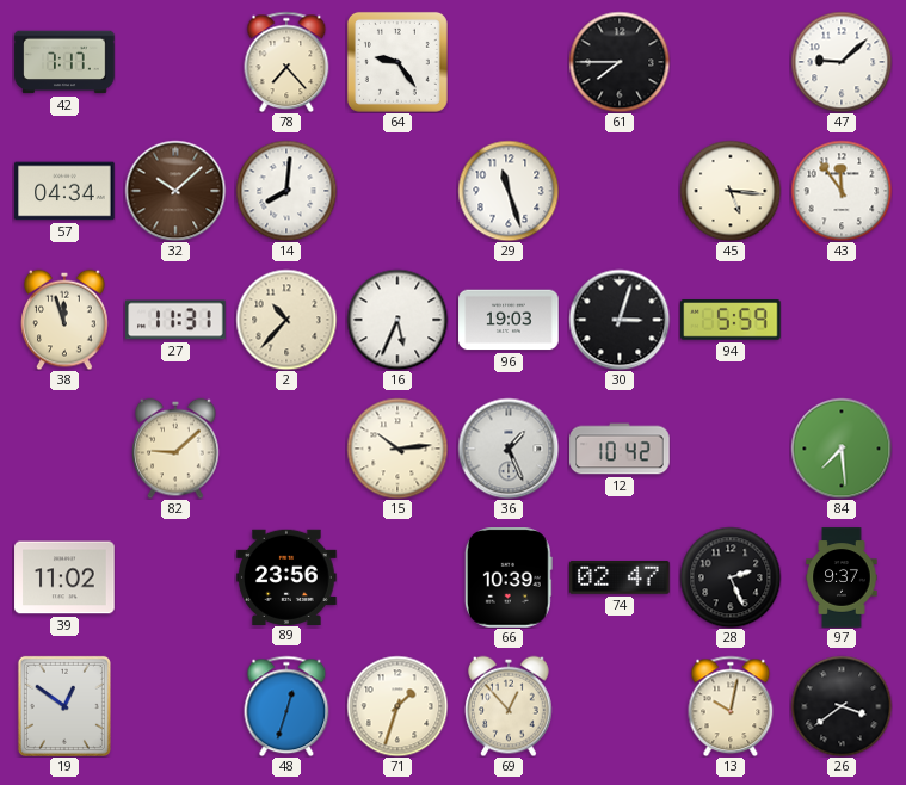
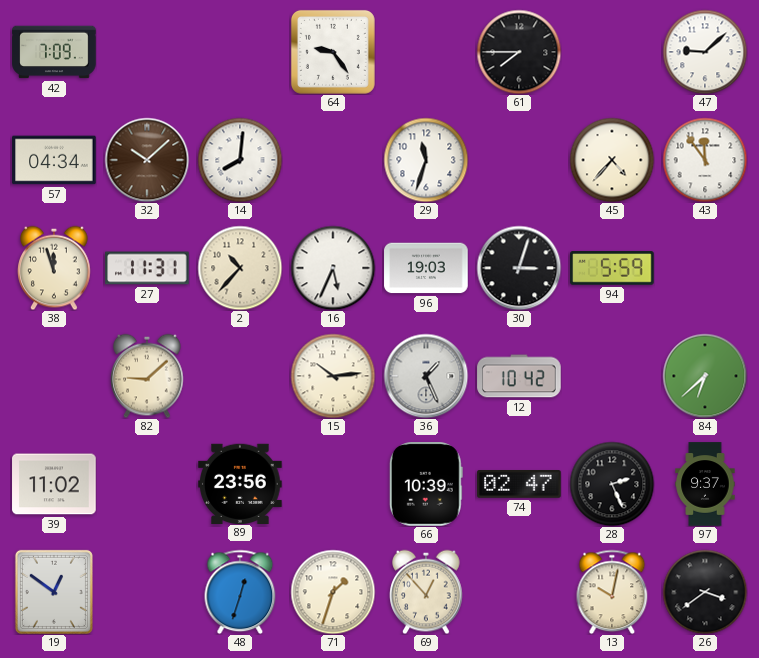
42: 7:17 -> 7:09
78: 7:23 -> none
29: 11:27 -> 11:33
45: 5:16 -> 4:37
84: 7:29 -> 6:38
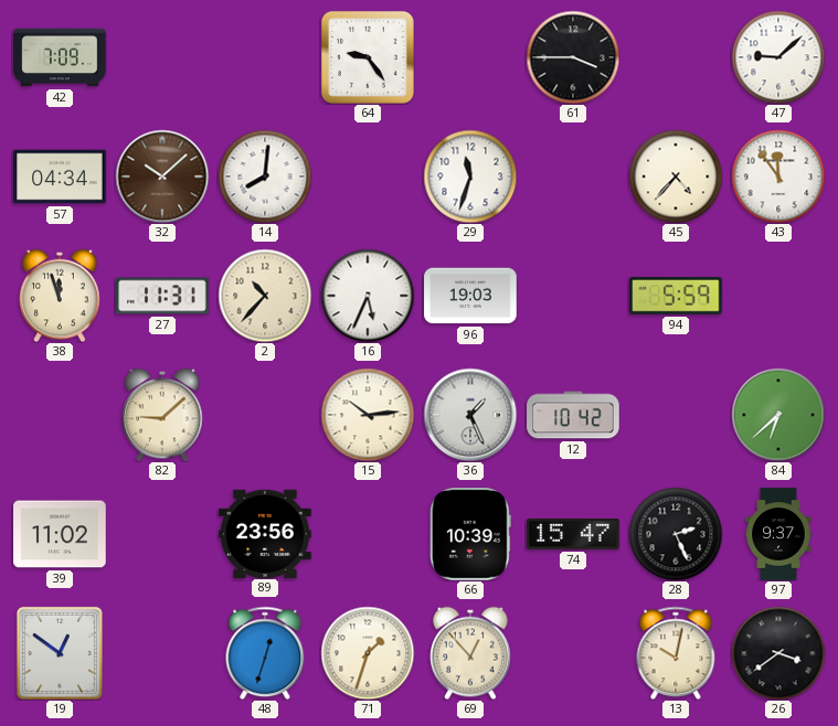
61: 7:45 -> 3:45
30: 3:03 -> none
74: 02:47 -> 15:47
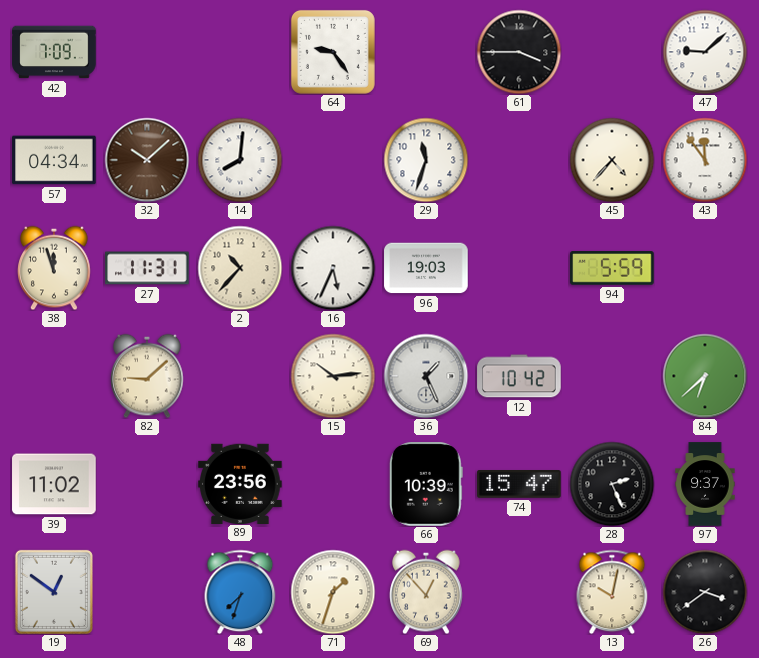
48: 12:33 -> 7:33
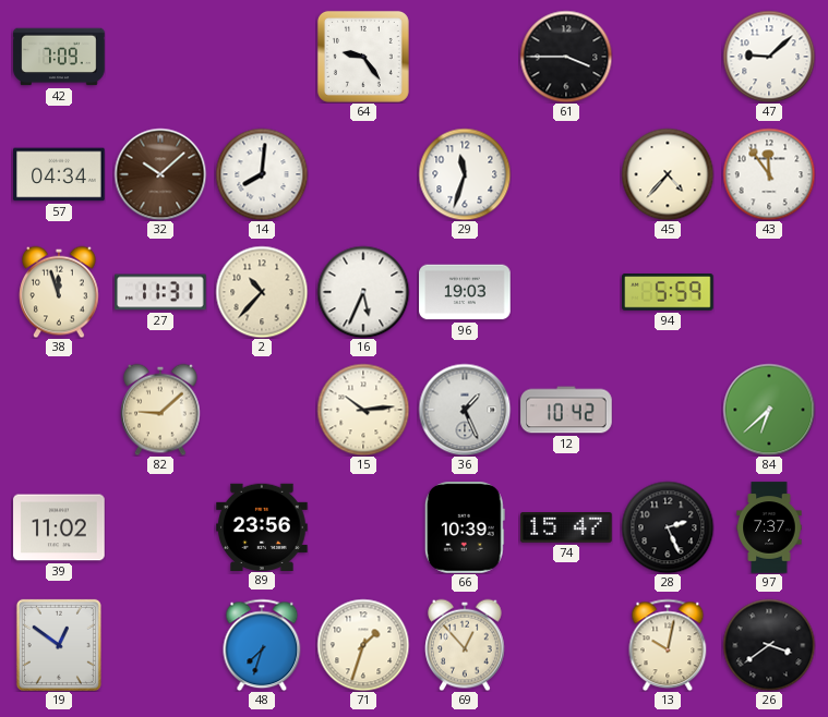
97: 9:37 -> 7:37
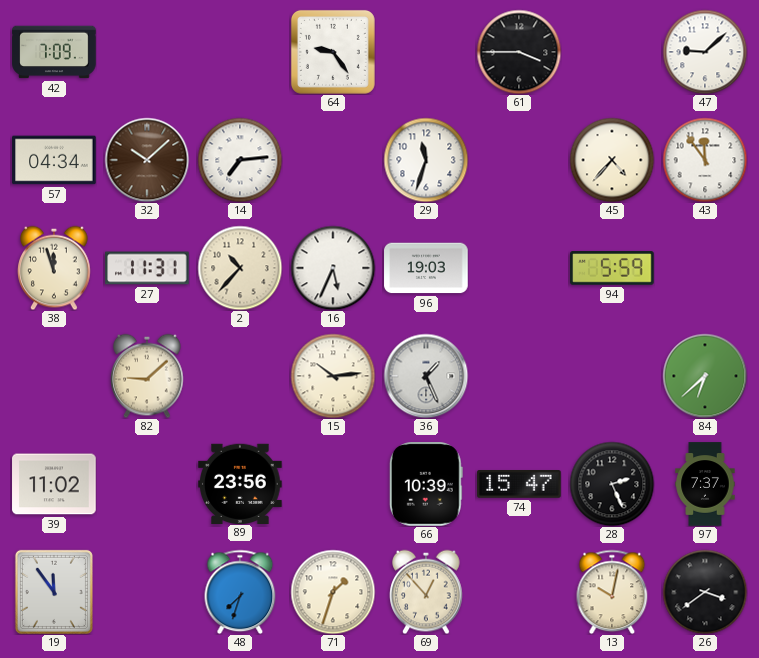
14: 8:01 -> 7:14
12: 10:42 -> none
19: 12:51 -> 11:54
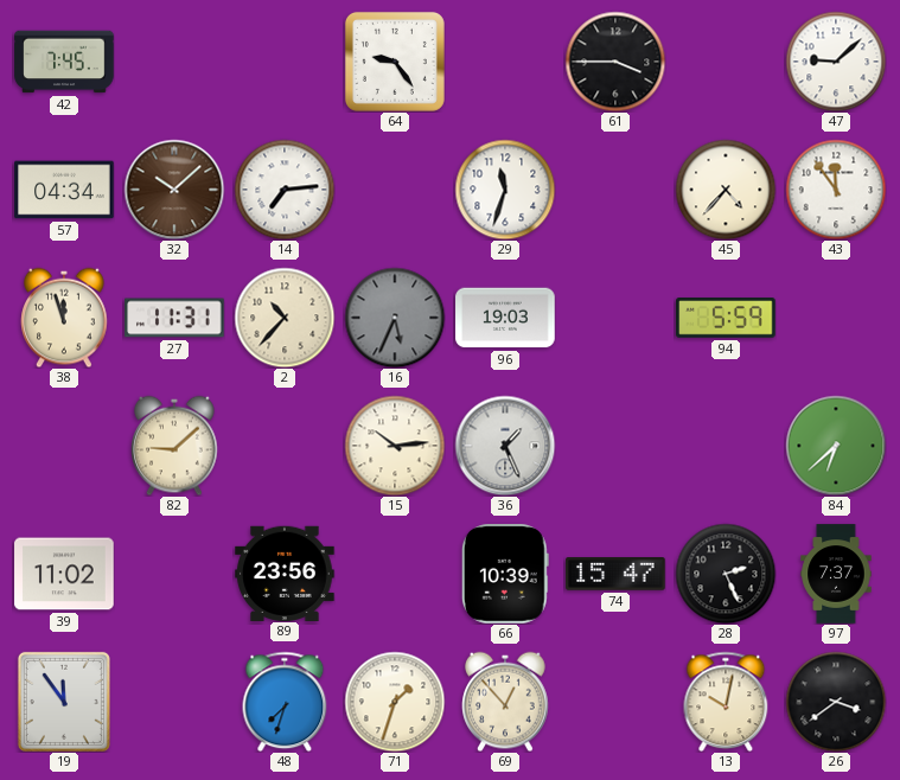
42: 7:09 -> 7:45
16 dial: white -> grey
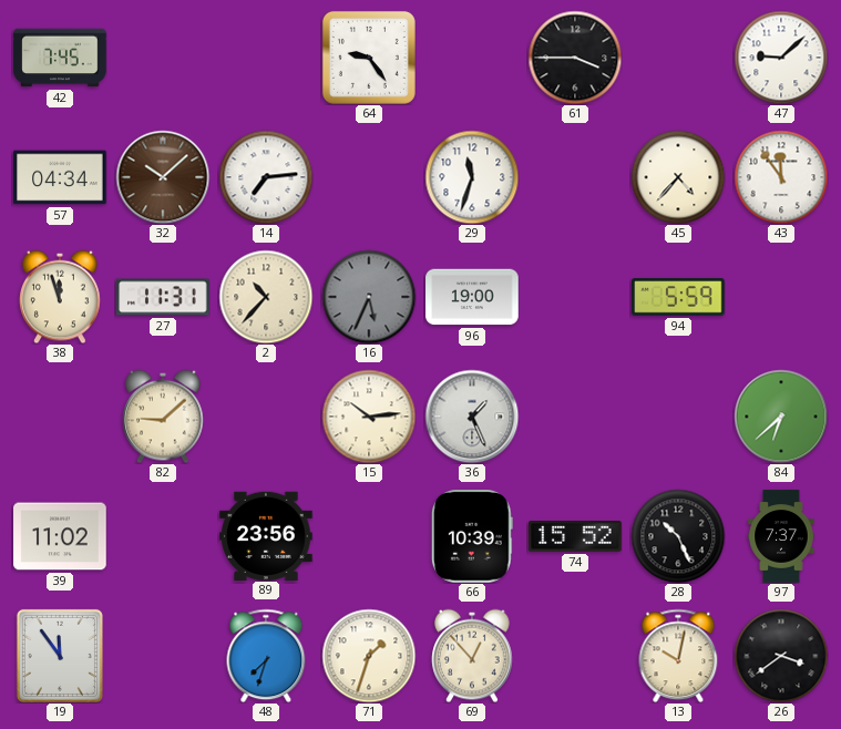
96: 19:03 -> 19:00
74: 15:47 -> 15:52
28: 2:26 -> 10:26
